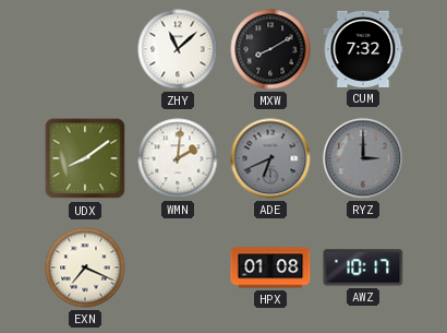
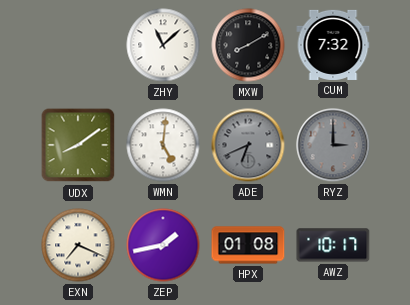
WMN: 2:01 -> 5:01
ZEP: none -> 1:43
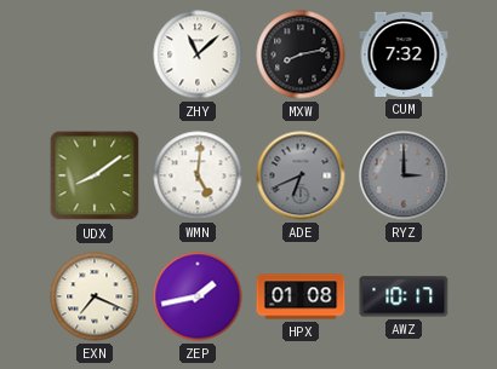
MXW: 8:10 -> 8:13
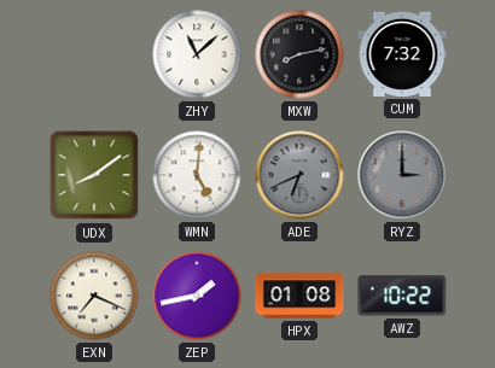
AWZ: 10:17 -> 10:22
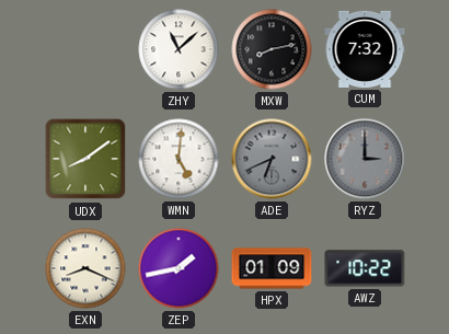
EXN: 7:19 -> 8:19
HPX: 01:08 -> 01:09
